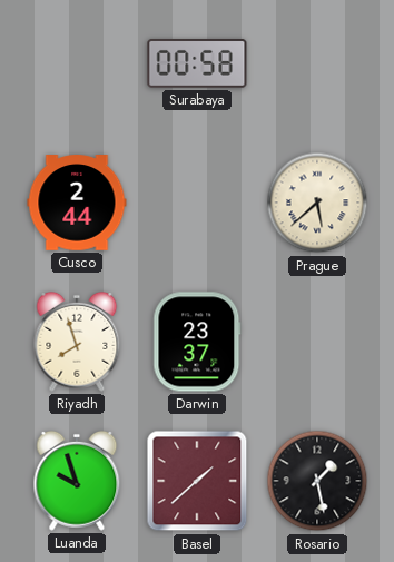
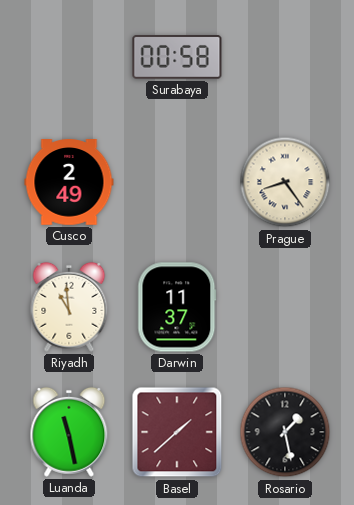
Cusco: 2:44 -> 2:49
Prague: 5:38 -> 8:24
Riyadh: 7:57 -> 10:59
Darwin: 23:37 -> 11:37
Luanda: 9:57 -> 11:28
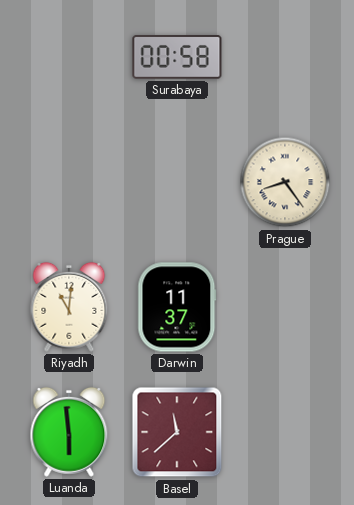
Cusco: 2:49 -> none
Riyadh: 10:59 -> 11:01
Luanda: 11:28 -> 5:59
Basel: 1:38 -> 11:38
Rosario: 1:28 -> none
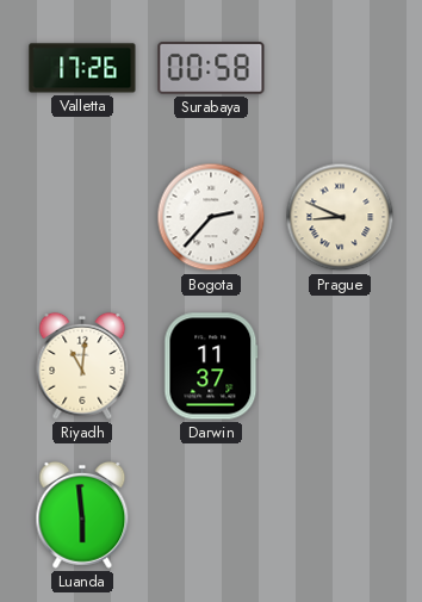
Valletta: none -> 17:26
Bogota: none -> 2:37
Prague: 8:24 -> 8:49
Basel: 11:38 -> none
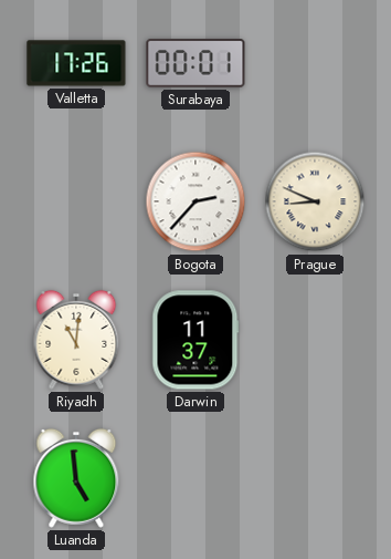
Surabaya: 00:58 -> 00:01
Luanda: 5:59 -> 4:59
